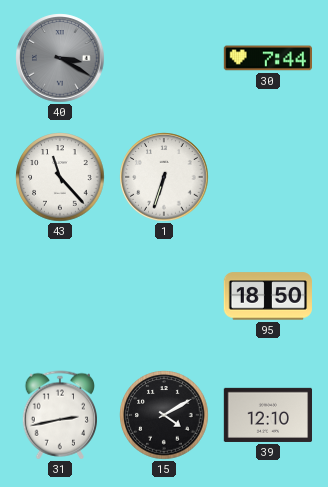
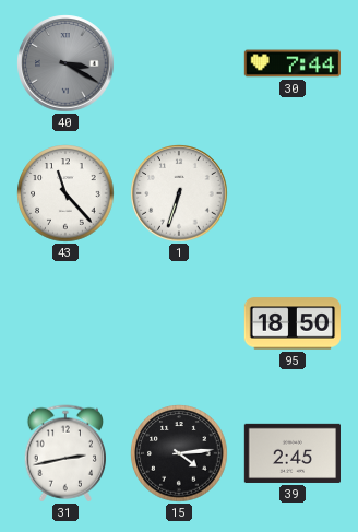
15: 4:10 -> 4:14
39: 12:10 -> 2:45
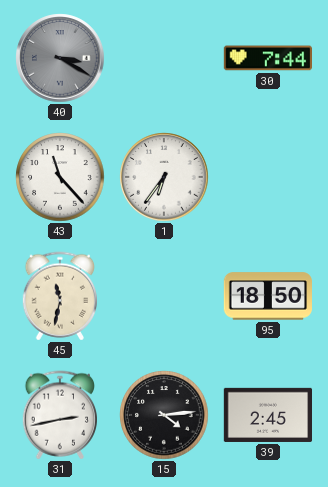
1: 6:33 -> 6:36
45: none -> 11:32
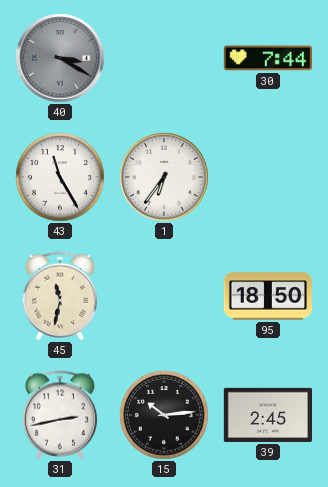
43: 11:23 -> 11:25
15: 4:14 -> 10:14
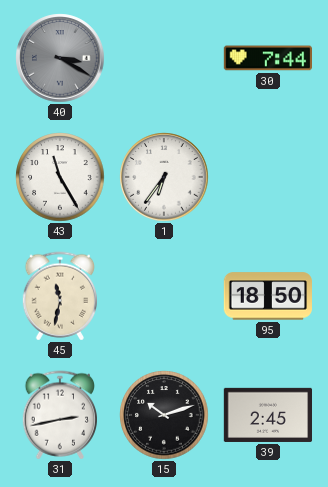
15: 10:14 -> 10:12
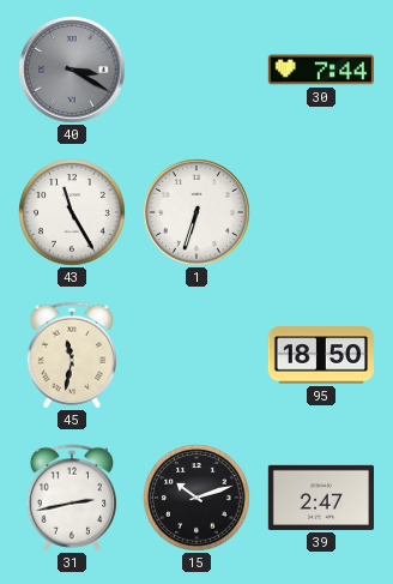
1: 6:36 -> 6:33
39: 2:45 -> 2:47
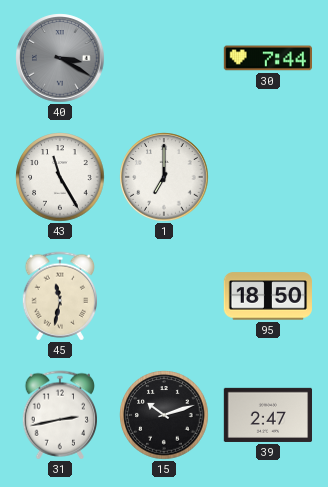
1: 6:33 -> 7:00
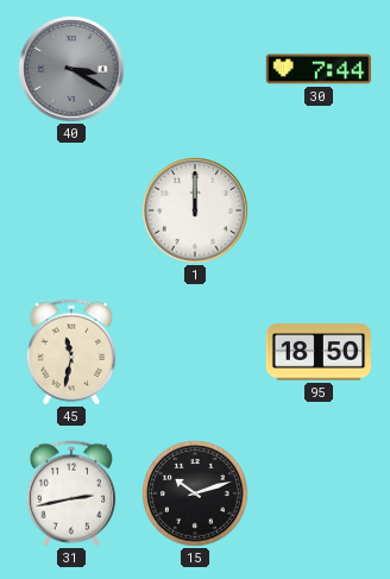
43: 11:25 -> none
1: 7:00 -> 12:00
39: 2:47 -> none
